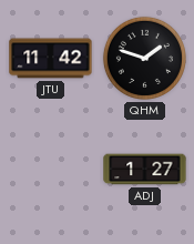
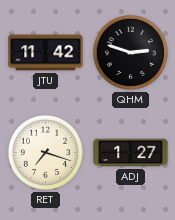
QHM: 1:48 -> 2:48
RET: none -> 7:18
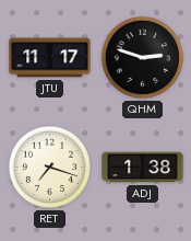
JTU: 11:42 -> 11:17
ADJ: 1:27 -> 1:38
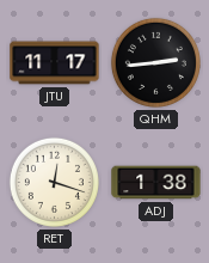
QHM: 2:48 -> 2:44
RET: 7:18 -> 12:18
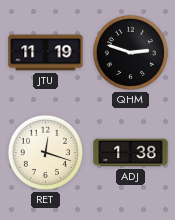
JTU: 11:17 -> 11:19
QHM: 2:44 -> 2:48
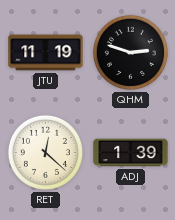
RET: 12:18 -> 12:22
ADJ: 1:38 -> 1:39
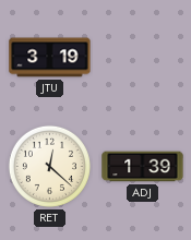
JTU: 11:19 -> 3:19
QHM: 2:48 -> none
